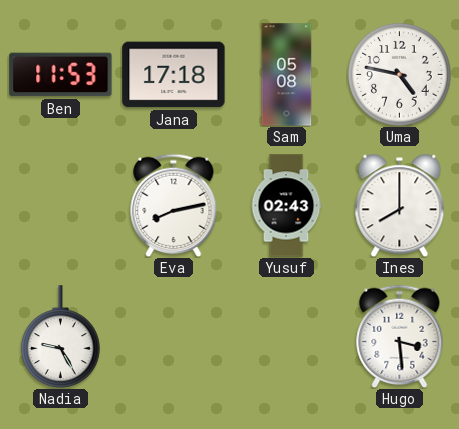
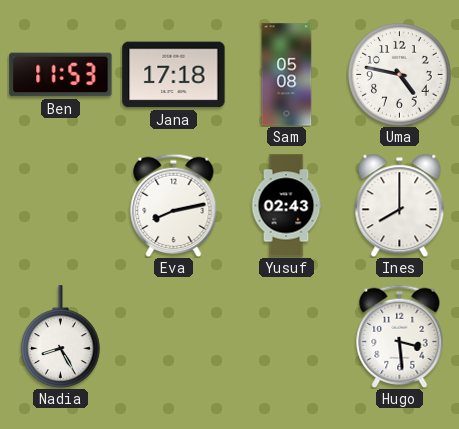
Nadia: 9:25 -> 8:25
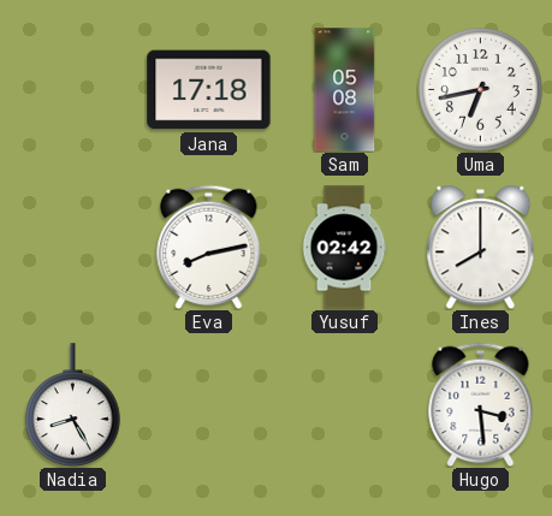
Ben: 11:53 -> none
Uma: 4:47 -> 6:43
Yusuf: 02:43 -> 02:42
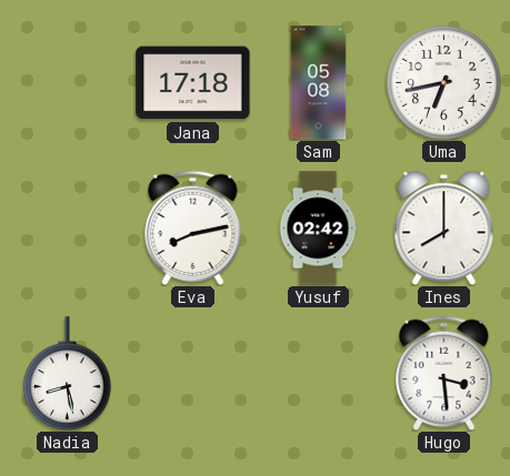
Nadia: 8:25 -> 8:28
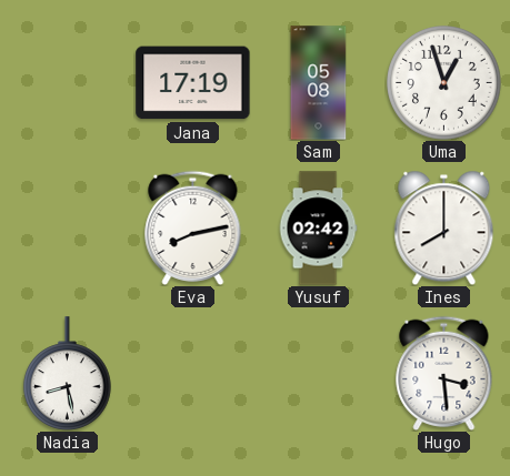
Jana: 17:18 -> 17:19
Uma: 6:43 -> 12:57
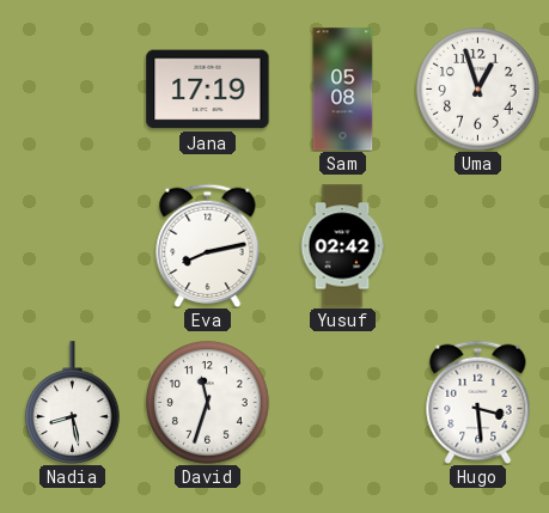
Ines: 8:00 -> none
David: none -> 11:33
